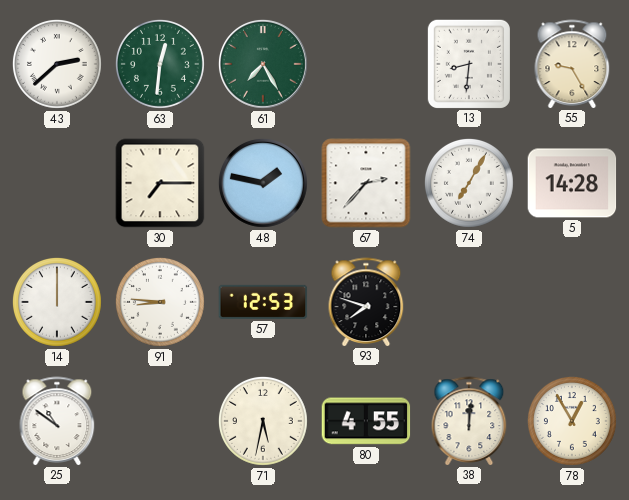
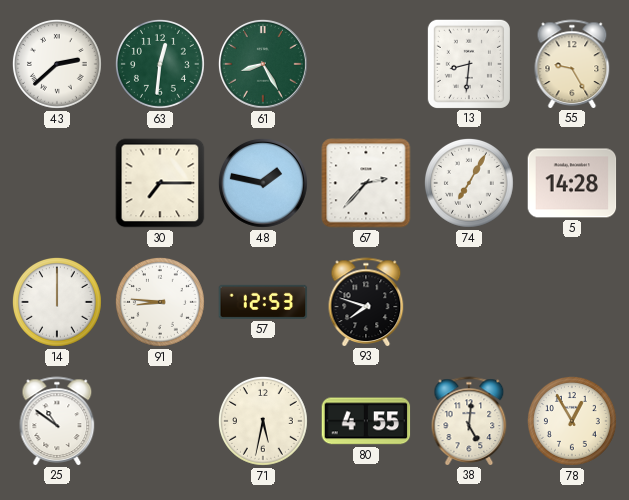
61: 7:25 -> 8:25
38: 12:01 -> 5:01
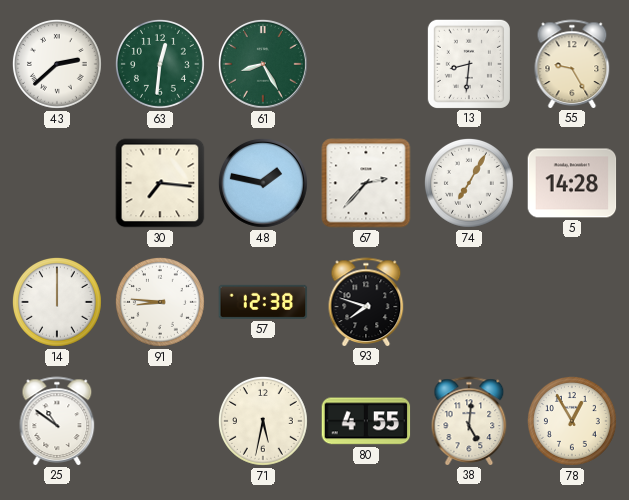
30: 7:15 -> 7:16
57: 12:53 -> 12:38
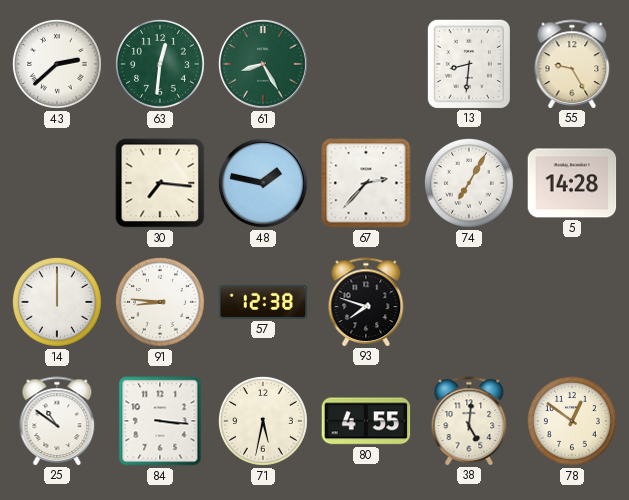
84: none -> 3:16
78: 12:55 -> 12:51
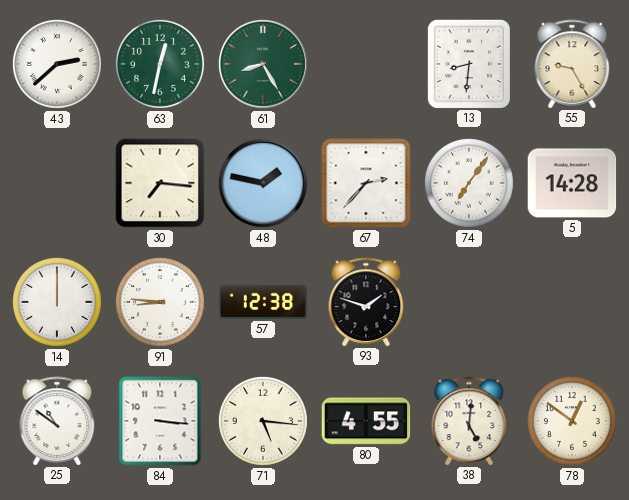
63: 12:31 -> 12:32
74: 7:05 -> 7:06
93: 7:48 -> 1:48
71: 5:32 -> 5:16
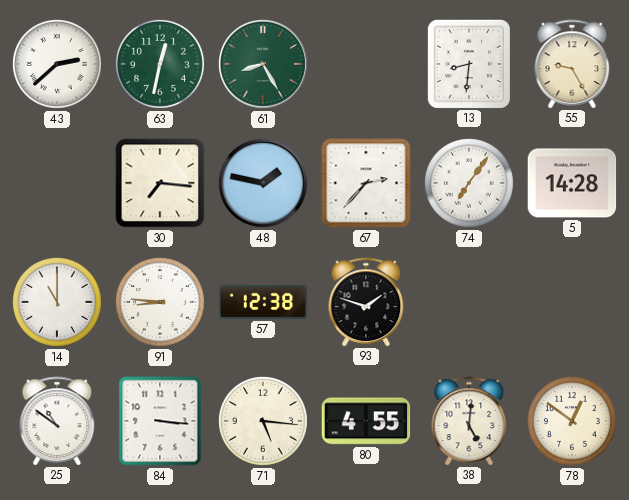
14: 12:00 -> 11:00
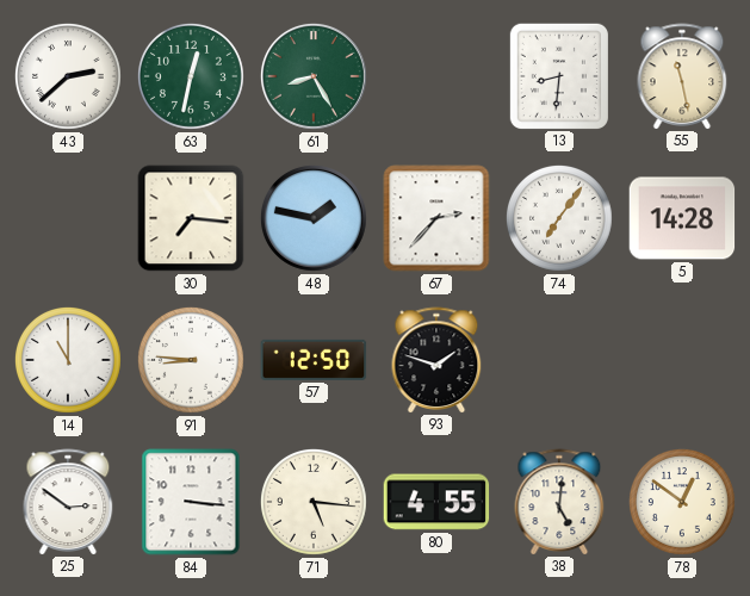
55: 9:25 -> 11:28
57: 12:38 -> 12:50
25: 10:51 -> 2:51
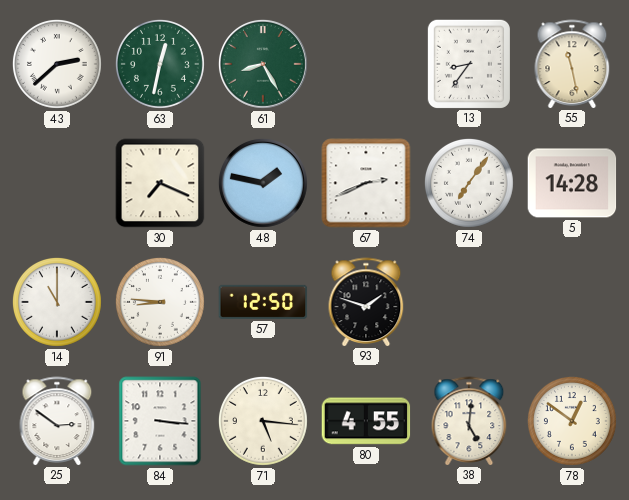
13: 8:31 -> 8:36
30: 7:16 -> 7:19
67: 2:37 -> 2:41
